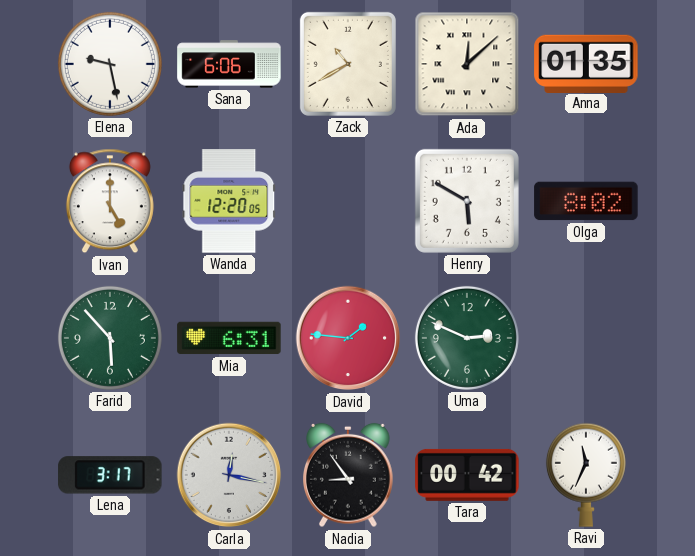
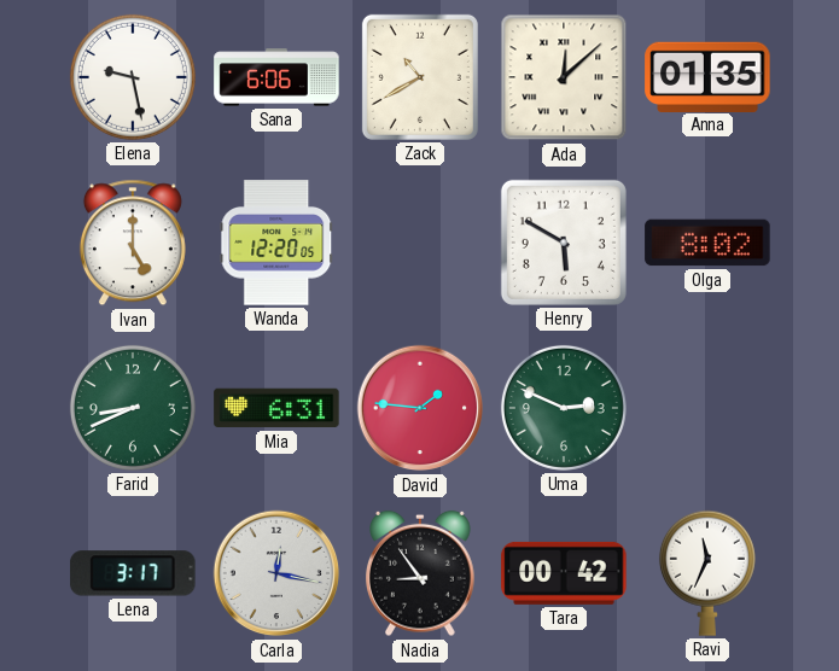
Farid: 5:53 -> 8:41
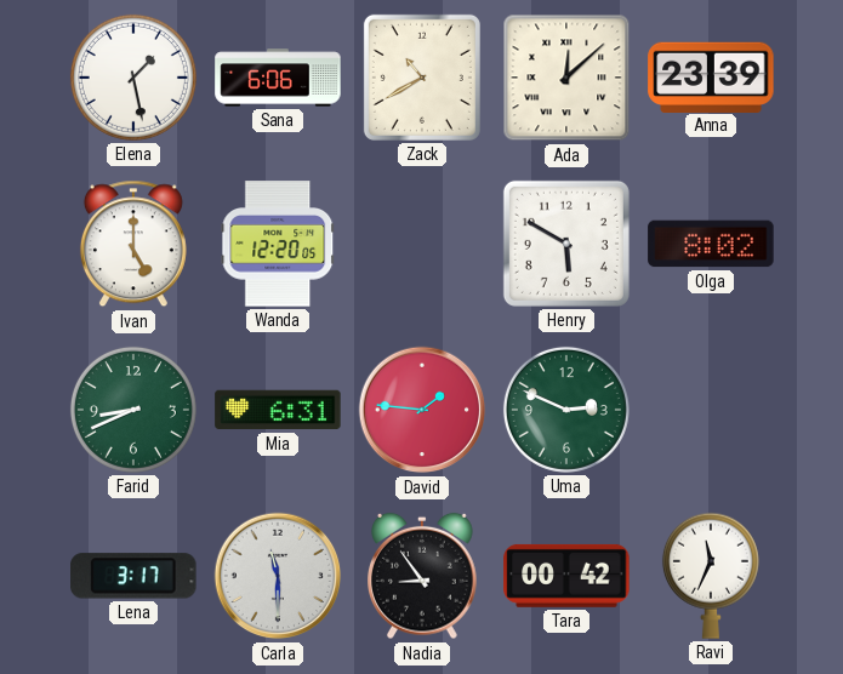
Elena: 9:28 -> 1:28
Anna: 01:35 -> 23:39
Carla: 12:17 -> 11:30
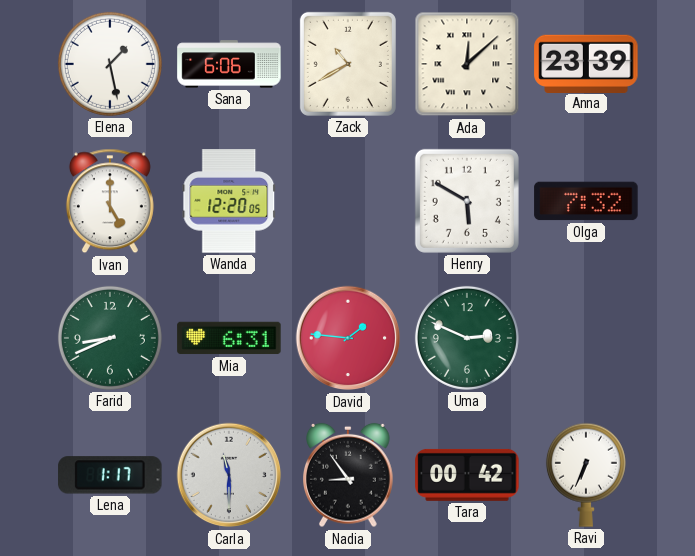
Olga: 8:02 -> 7:32
Lena: 3:17 -> 1:17
Ravi: 11:34 -> 6:34
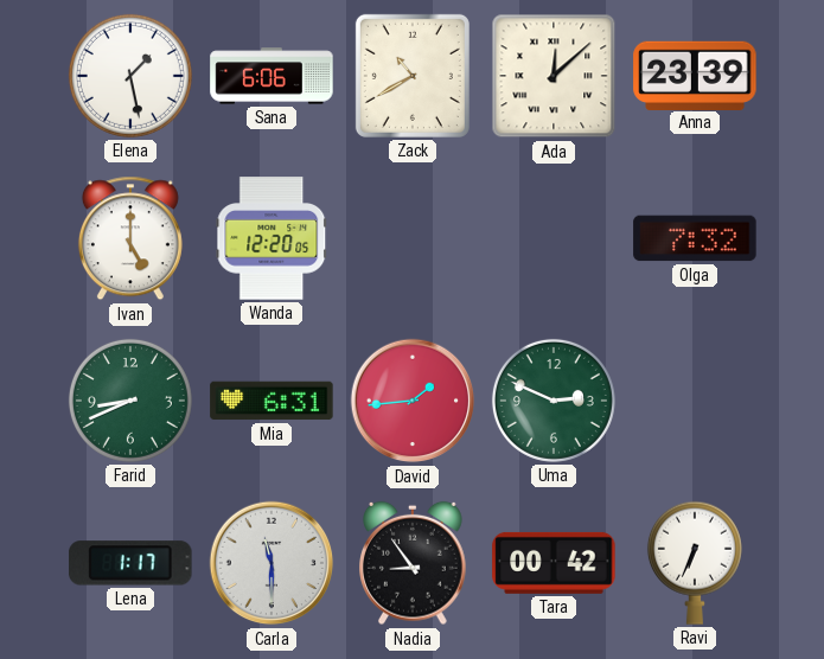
Henry: 5:50 -> none
David: 1:46 -> 1:44
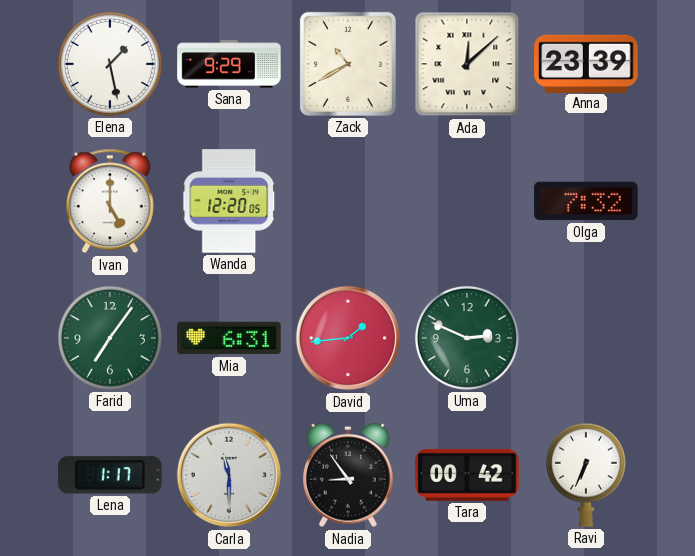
Sana: 6:06 -> 9:29
Farid: 8:41 -> 7:06
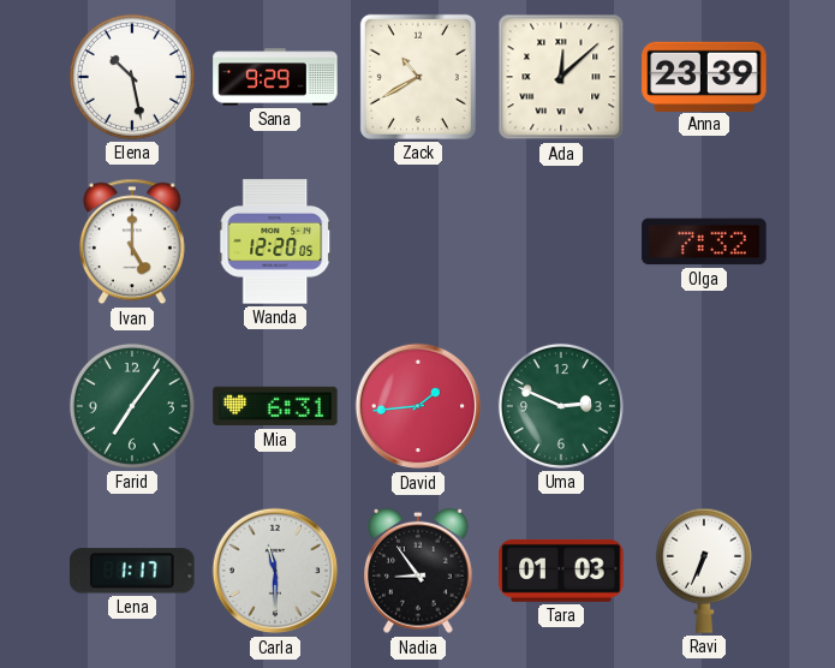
Elena: 1:28 -> 10:28
Tara: 00:42 -> 01:03
